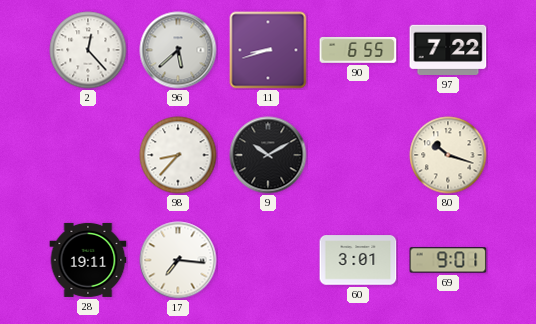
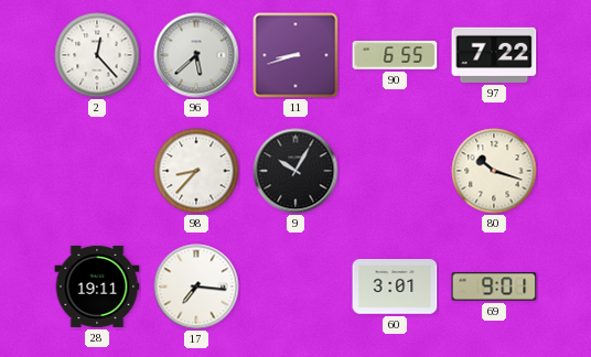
9: 10:10 -> 10:05
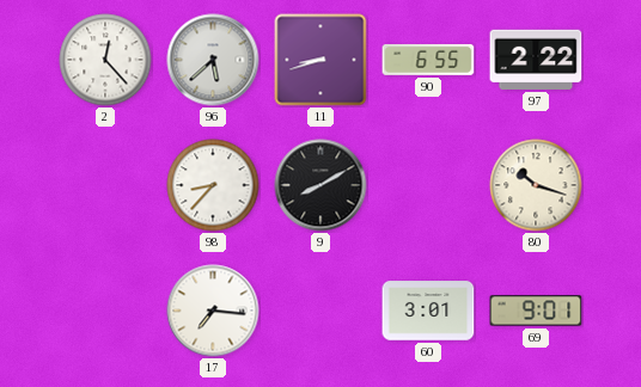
97: 7:22 -> 2:22
9: 10:05 -> 8:10
28: 19:11 -> none
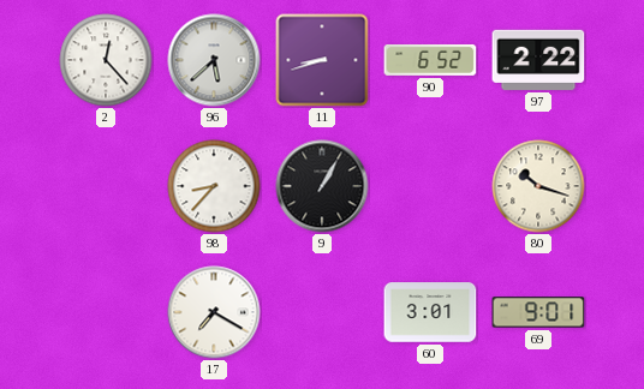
90: 6:55 -> 6:52
9: 8:10 -> 1:05
17: 7:16 -> 7:20
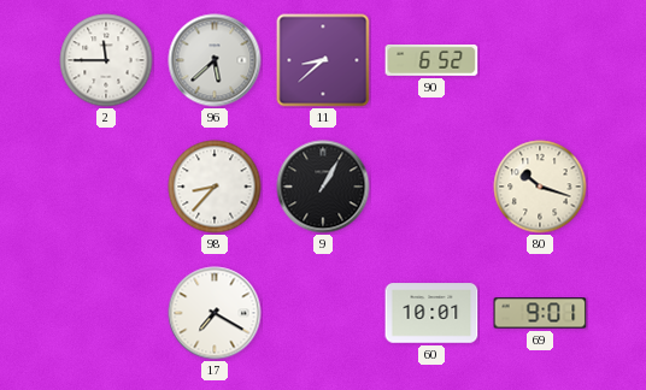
2: 12:23 -> 11:45
11: 8:42 -> 8:38
97: 2:22 -> none
60: 3:01 -> 10:01
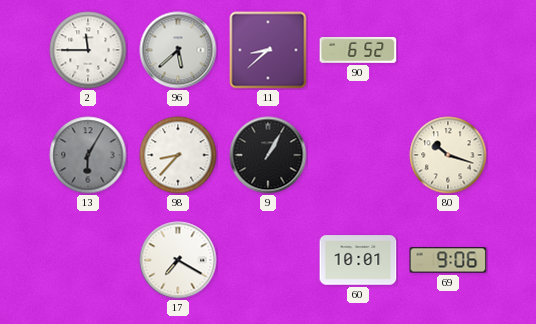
13: none -> 6:05
69: 9:01 -> 9:06
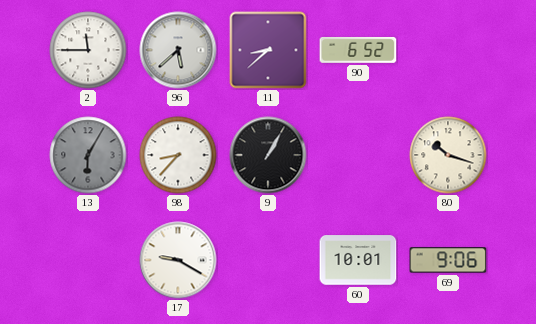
17: 7:20 -> 9:20
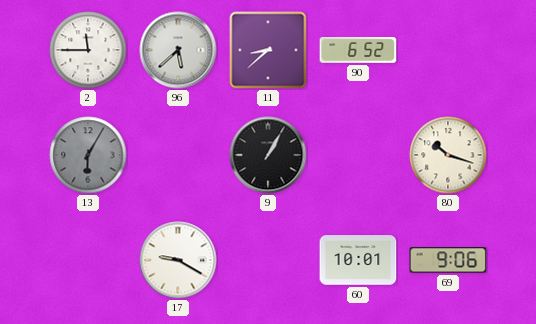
98: 8:37 -> none
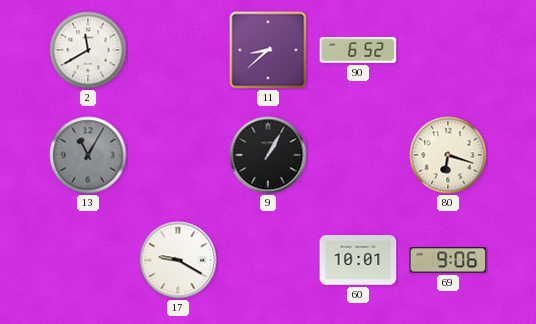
2: 11:45 -> 11:40
96: 5:38 -> none
13: 6:05 -> 11:05
80: 10:18 -> 6:18
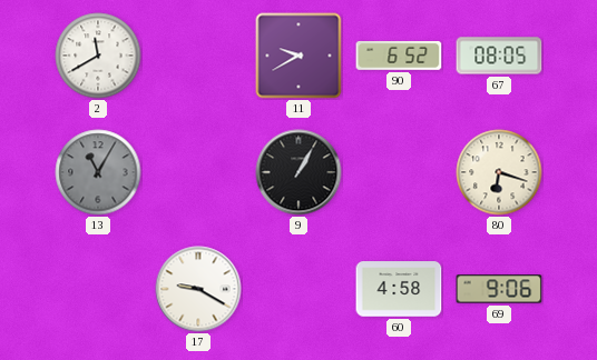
11: 8:38 -> 9:40
67: none -> 08:05
60: 10:01 -> 4:58
